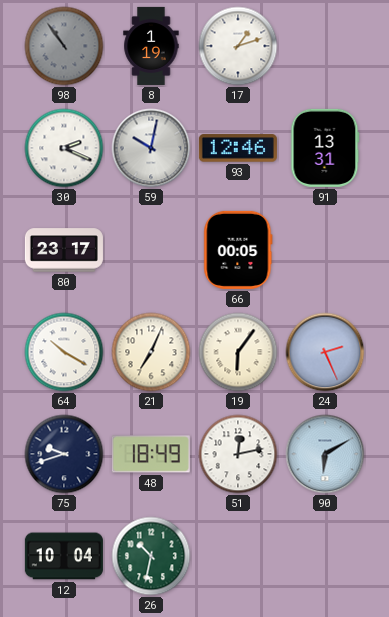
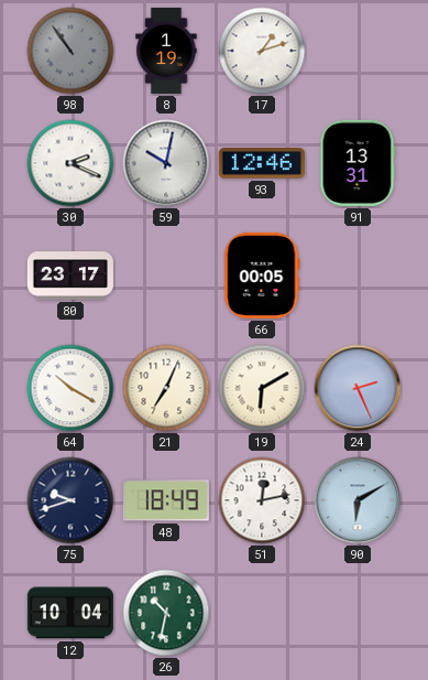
19: 6:06 -> 6:10
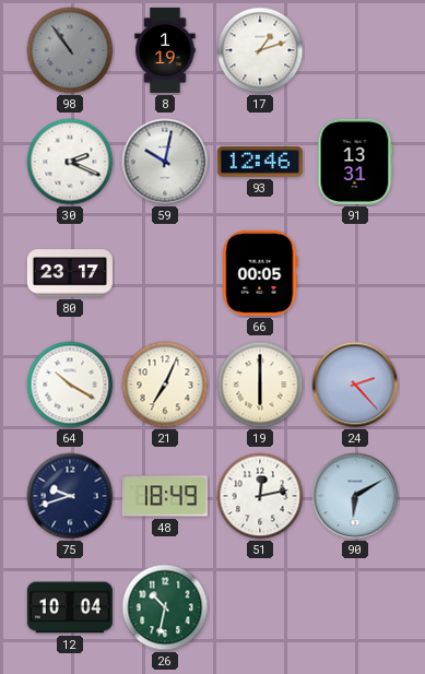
19: 6:10 -> 6:00
24: 2:26 -> 2:23
